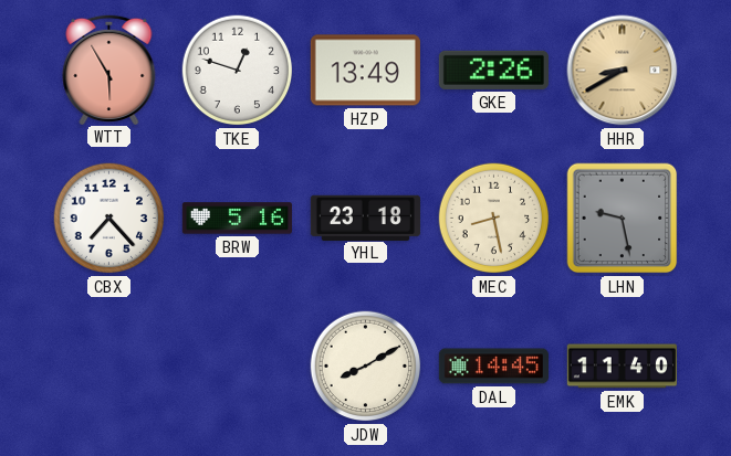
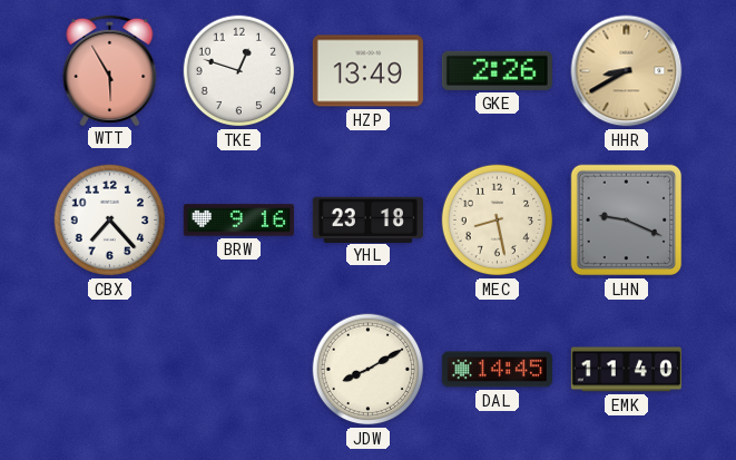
BRW: 5:16 -> 9:16
LHN: 9:28 -> 9:19
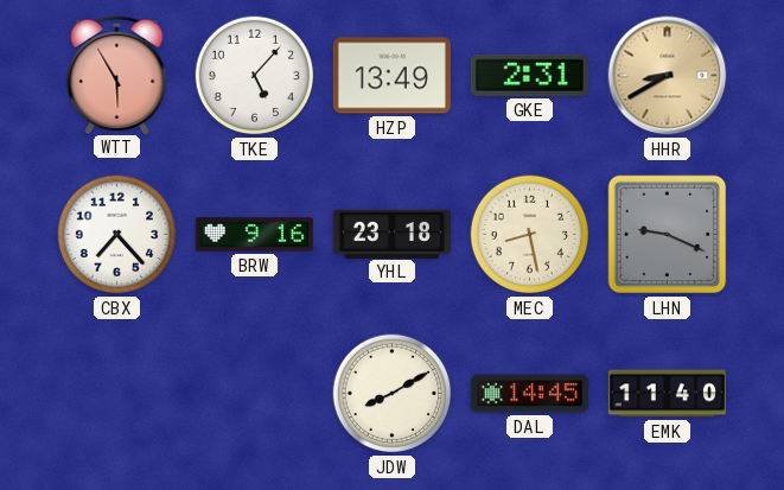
TKE: 12:48 -> 5:07
GKE: 2:26 -> 2:31
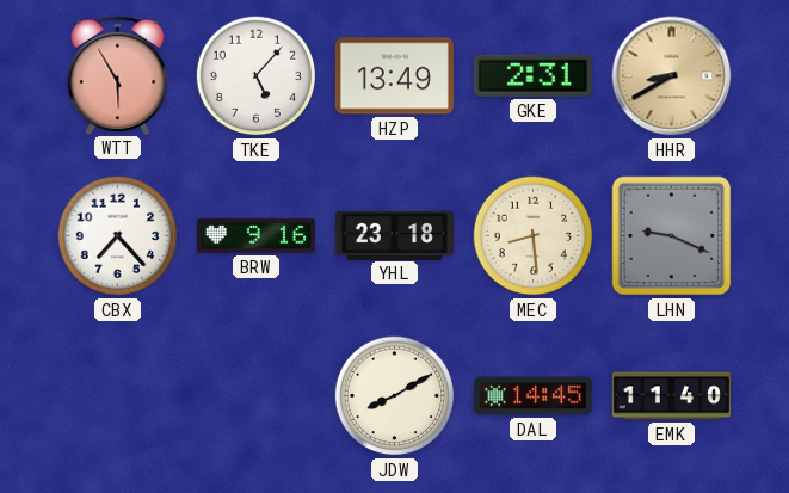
MEC: 8:28 -> 8:29
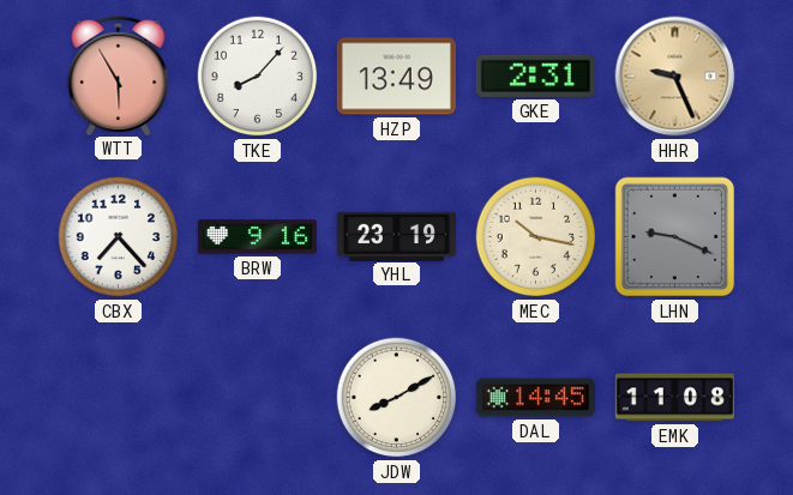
TKE: 5:07 -> 8:07
HHR: 8:40 -> 9:26
YHL: 23:18 -> 23:19
MEC: 8:29 -> 10:17
EMK: 11:40 -> 11:08
